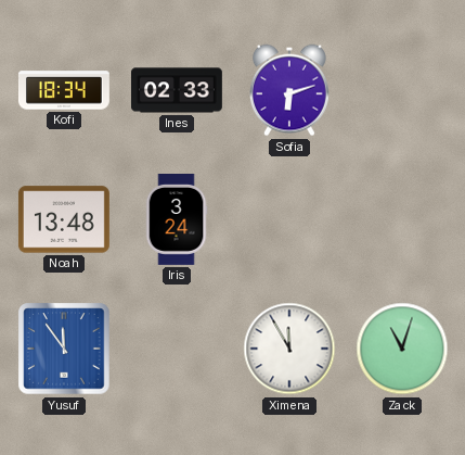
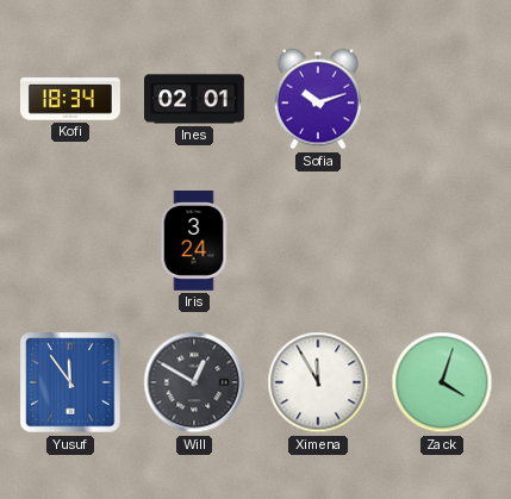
Ines: 02:33 -> 02:01
Sofia: 6:12 -> 10:12
Noah: 13:48 -> none
Will: none -> 12:50
Zack: 11:03 -> 4:03
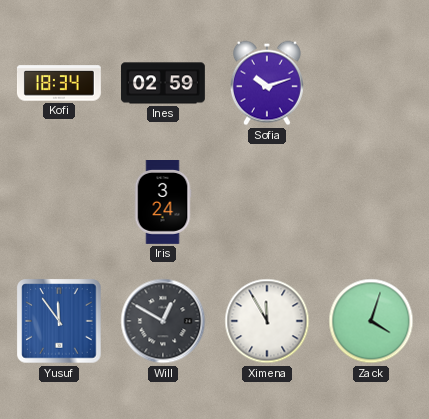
Ines: 02:01 -> 02:59
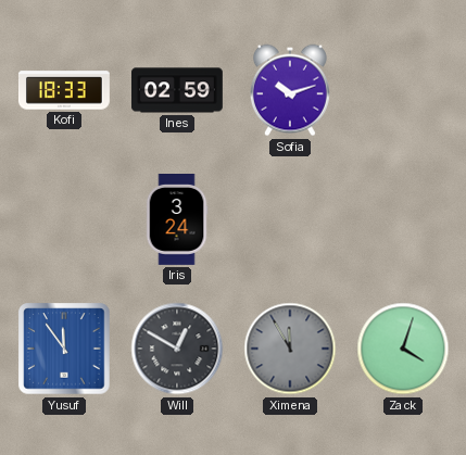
Kofi: 18:34 -> 18:33
Ximena dial: white -> grey
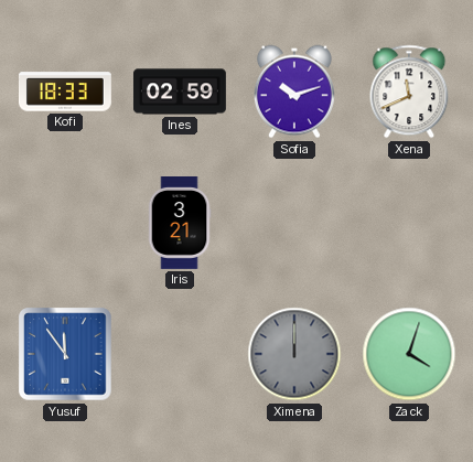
Xena: none -> 11:41
Iris: 3:24 -> 3:21
Will: 12:50 -> none
Ximena: 11:55 -> 12:00
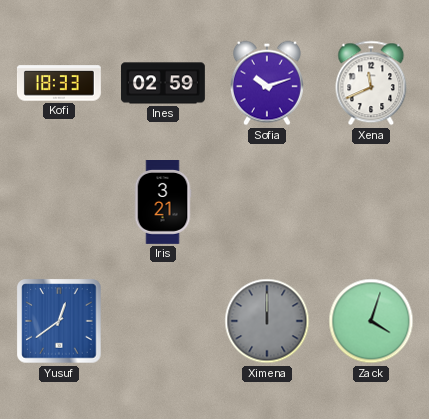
Yusuf: 11:54 -> 12:39
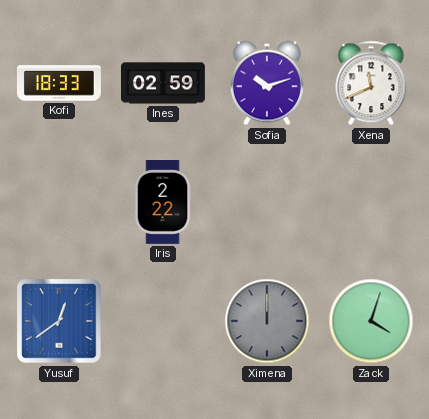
Iris: 3:21 -> 2:22
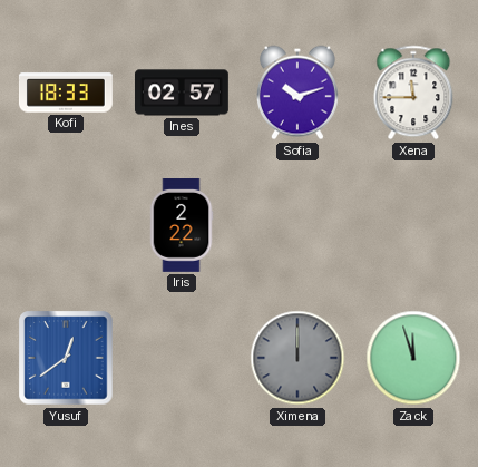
Ines: 02:59 -> 02:57
Xena: 11:41 -> 11:45
Zack: 4:03 -> 11:57
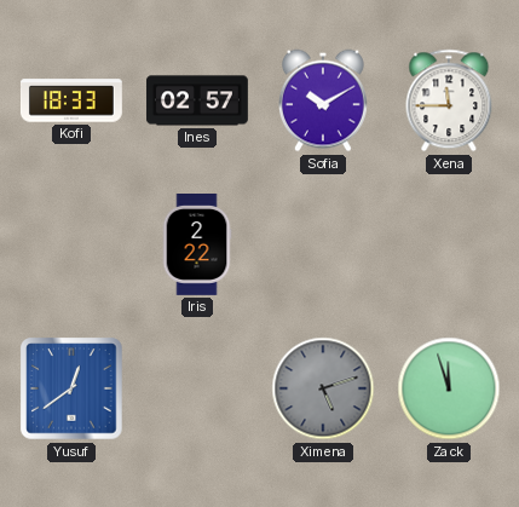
Sofia: 10:12 -> 10:10
Ximena: 12:00 -> 5:12
